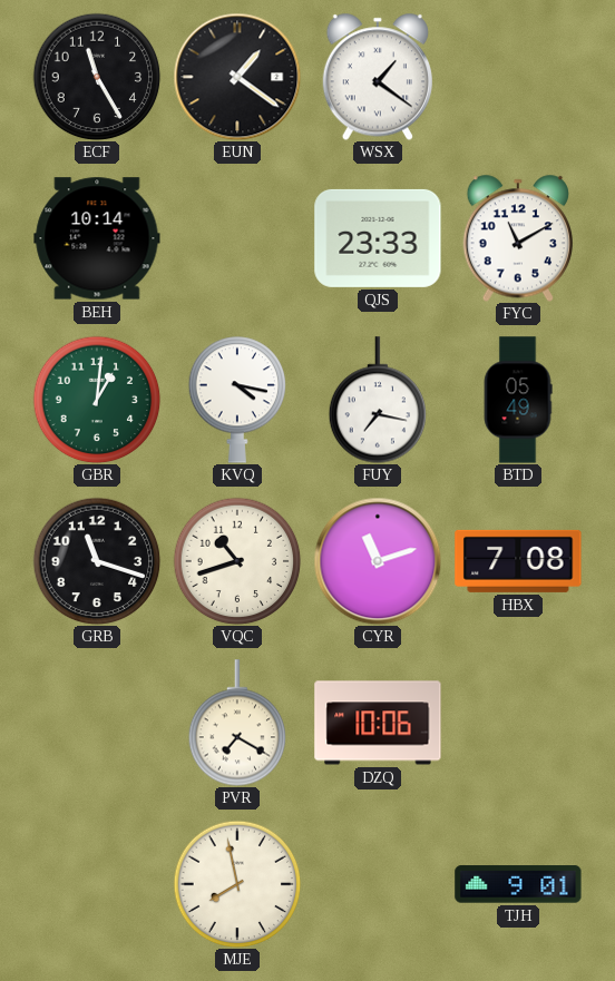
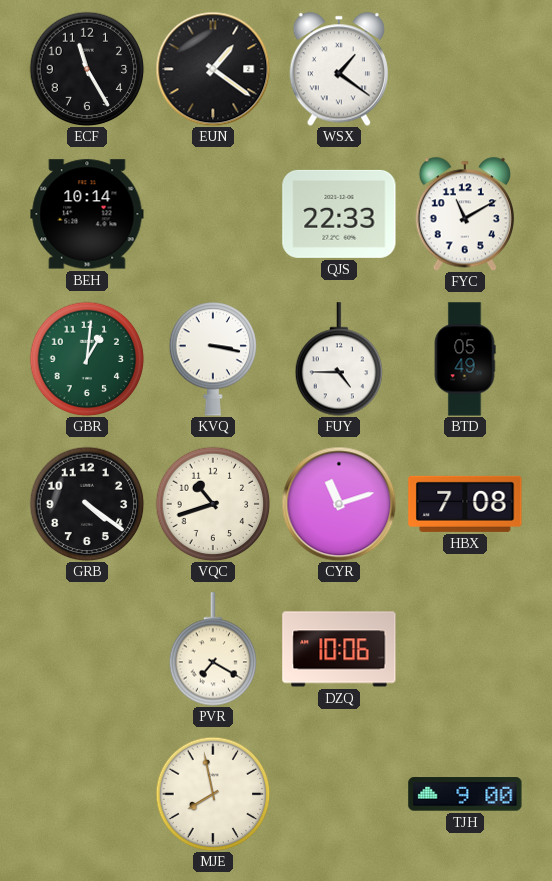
QJS: 23:33 -> 22:33
KVQ: 4:17 -> 3:17
FUY: 7:17 -> 4:45
GRB: 11:18 -> 4:21
TJH: 9:01 -> 9:00
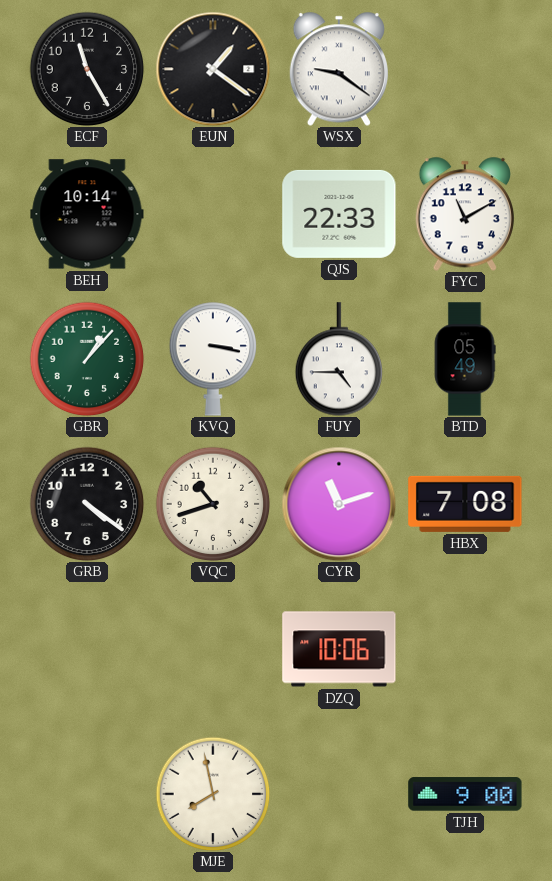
WSX: 1:21 -> 9:21
GBR: 1:01 -> 1:07
PVR: 7:20 -> none
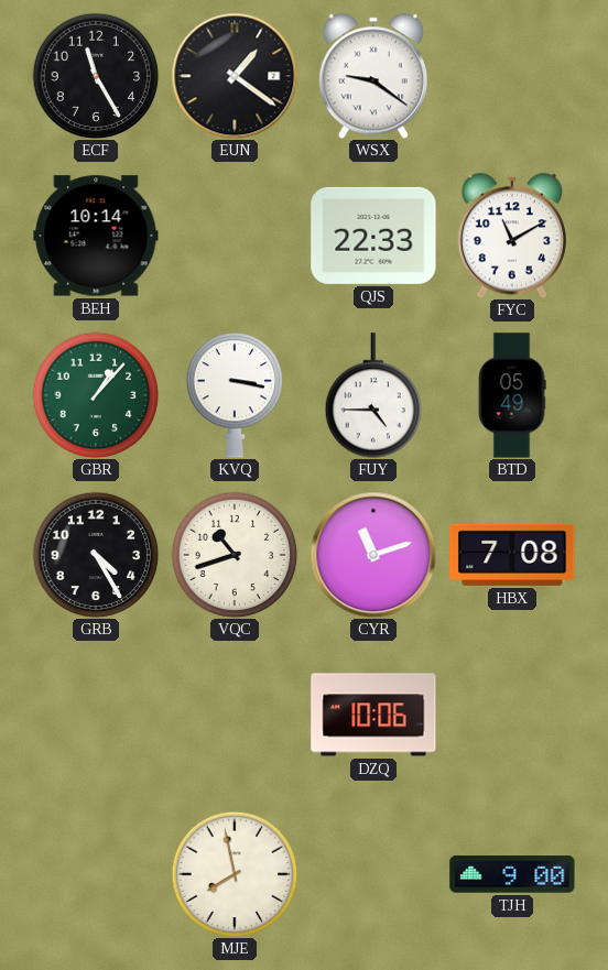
GRB: 4:21 -> 4:25
